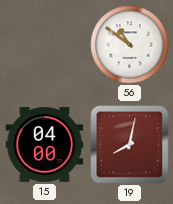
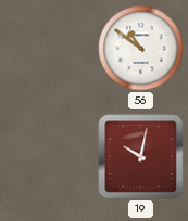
15: 04:00 -> none
19: 8:02 -> 10:02
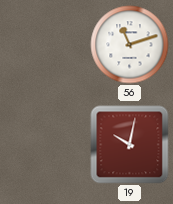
56: 10:51 -> 11:12
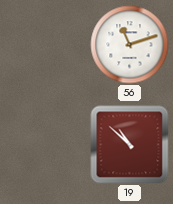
19: 10:02 -> 10:52
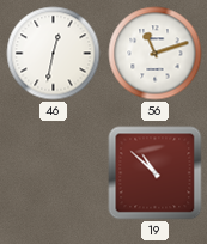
46: none -> 12:32
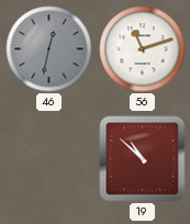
46 dial: white -> grey
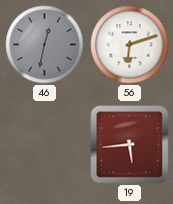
56: 11:12 -> 6:12
19: 10:52 -> 5:44
